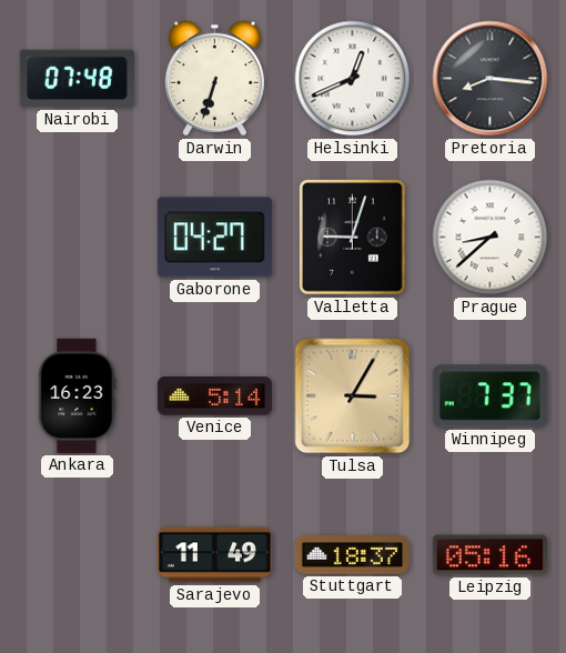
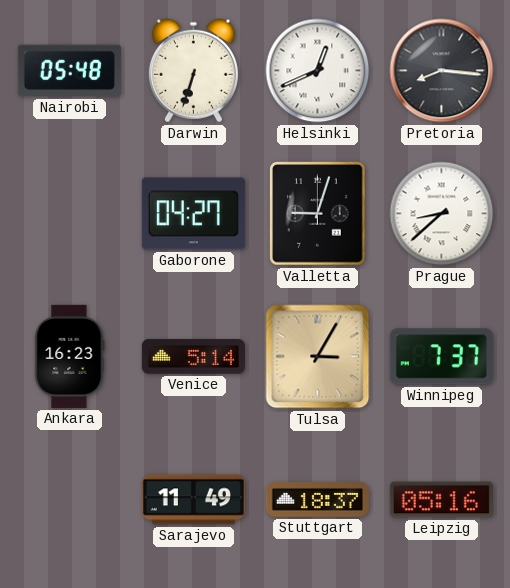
Nairobi: 07:48 -> 05:48
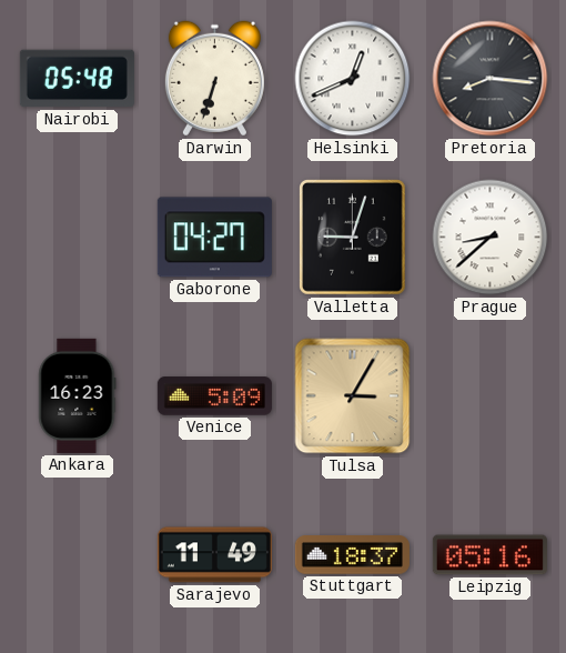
Venice: 5:14 -> 5:09
Winnipeg: 7:37 -> none
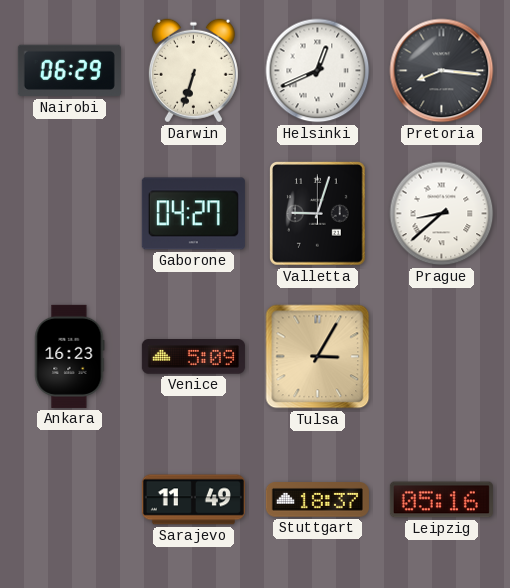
Nairobi: 05:48 -> 06:29
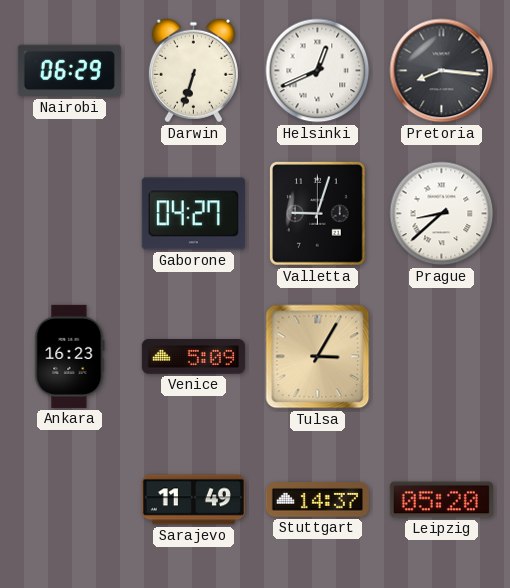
Stuttgart: 18:37 -> 14:37
Leipzig: 05:16 -> 05:20
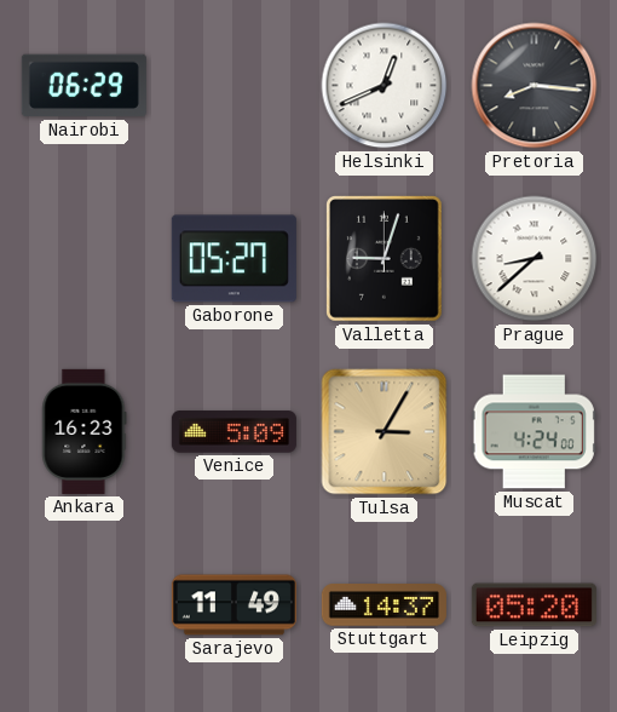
Darwin: 6:33 -> none
Gaborone: 04:27 -> 05:27
Muscat: none -> 4:24
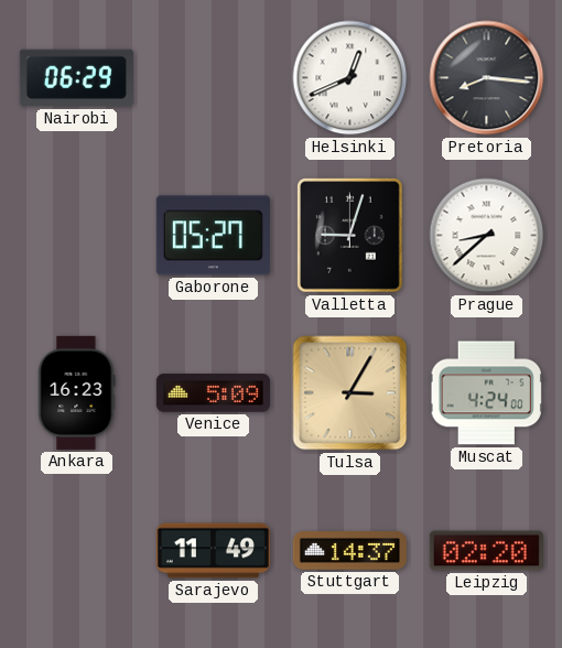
Leipzig: 05:20 -> 02:20
